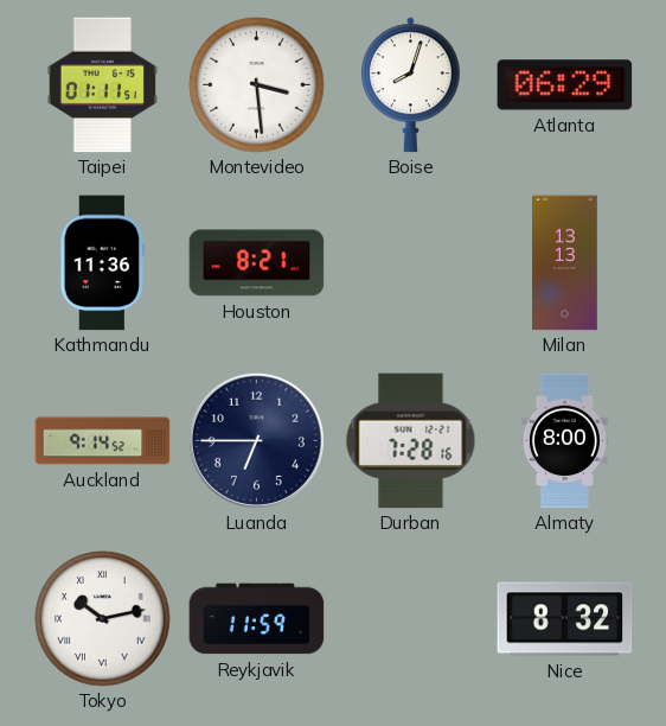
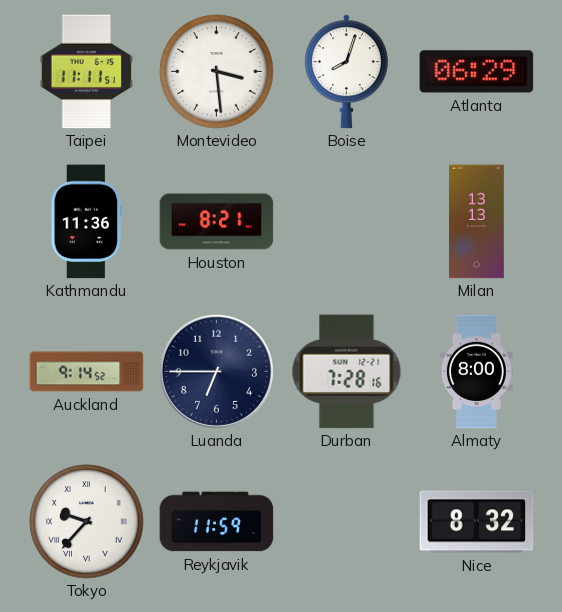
Taipei: 01:11 -> 11:11
Tokyo: 10:13 -> 9:37
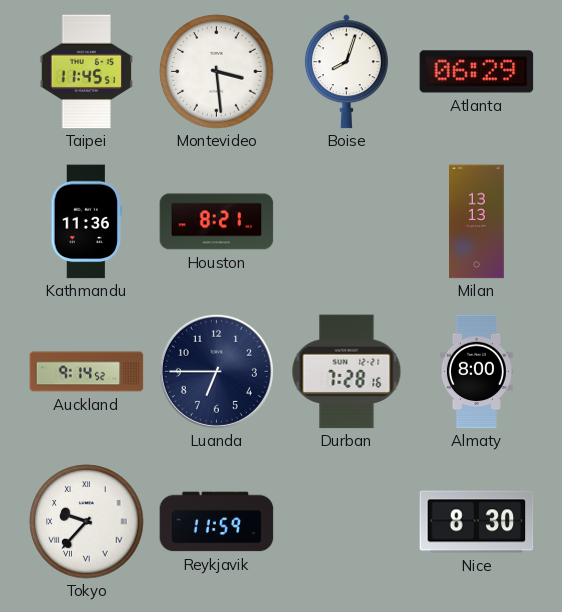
Taipei: 11:11 -> 11:45
Nice: 8:32 -> 8:30
